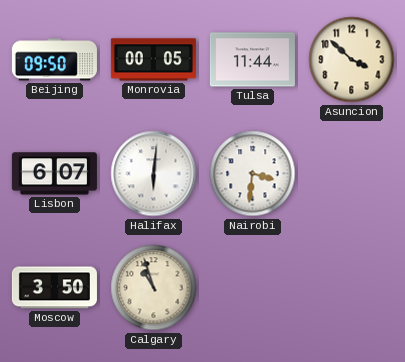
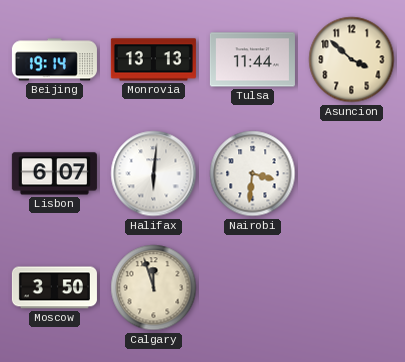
Beijing: 09:50 -> 19:14
Monrovia: 00:05 -> 13:13
Calgary: 10:57 -> 11:57
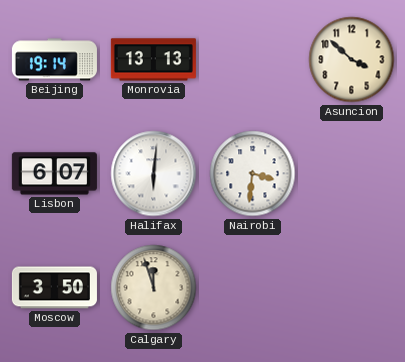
Tulsa: 11:44 -> none
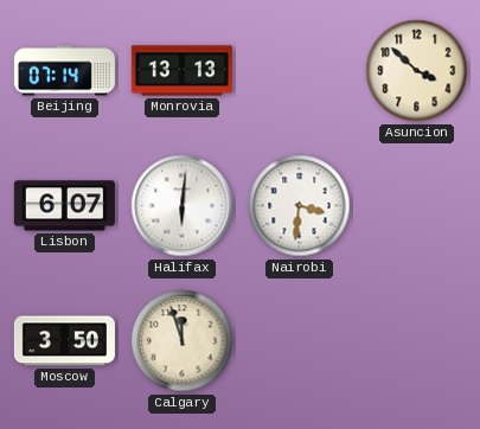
Beijing: 19:14 -> 07:14
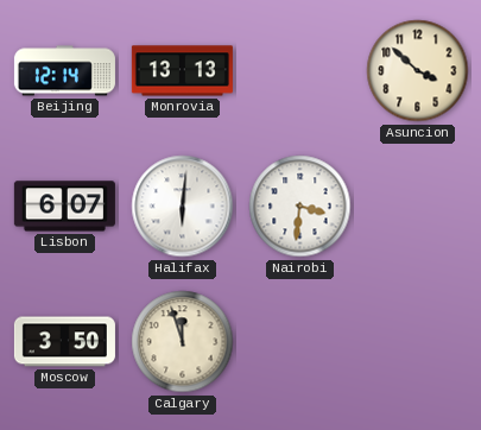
Beijing: 07:14 -> 12:14
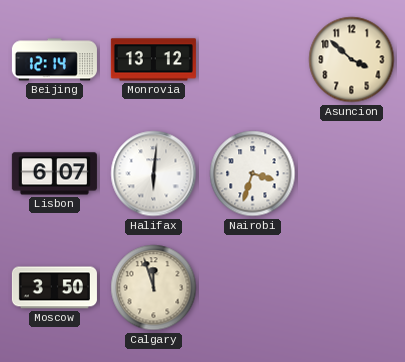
Monrovia: 13:13 -> 13:12
Nairobi: 3:31 -> 3:33
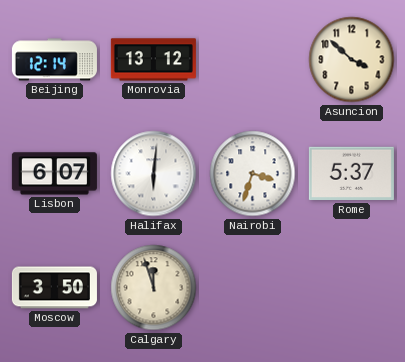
Rome: none -> 5:37
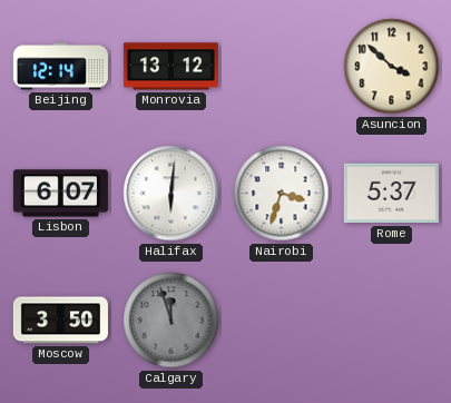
Calgary dial: cream -> grey
